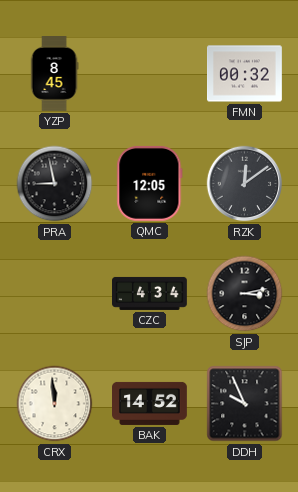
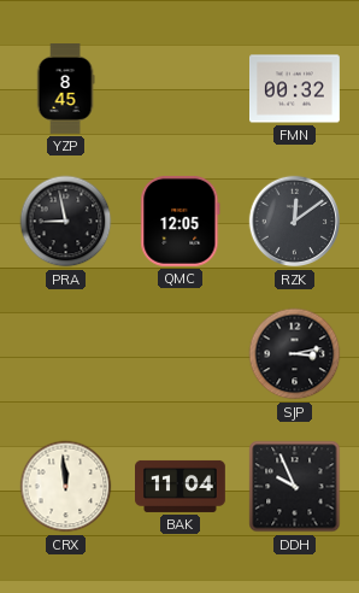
CZC: 4:34 -> none
BAK: 14:52 -> 11:04
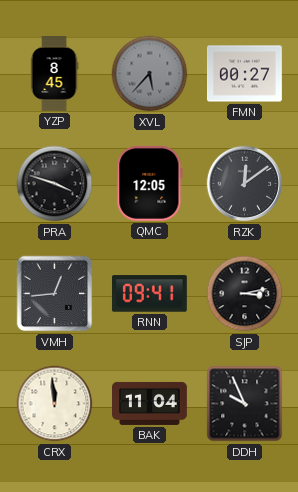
XVL: none -> 5:37
FMN: 00:32 -> 00:27
PRA: 8:58 -> 3:48
VMH: none -> 12:44
RNN: none -> 09:41
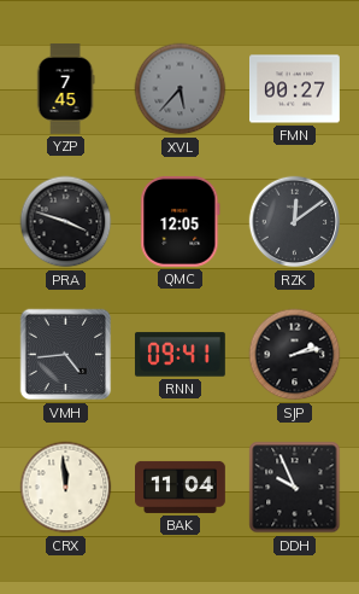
YZP: 8:45 -> 7:45
VMH: 12:44 -> 4:44
SJP: 3:13 -> 2:13
